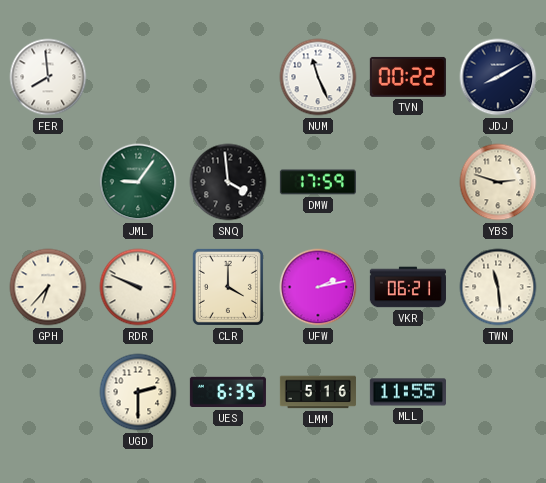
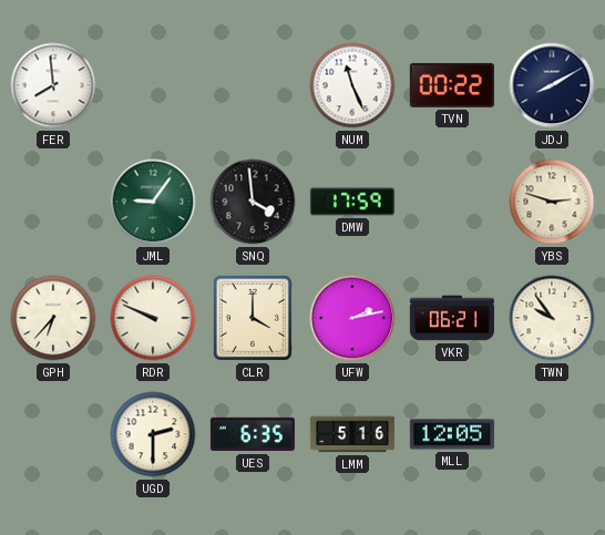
TWN: 11:29 -> 9:54
MLL: 11:55 -> 12:05
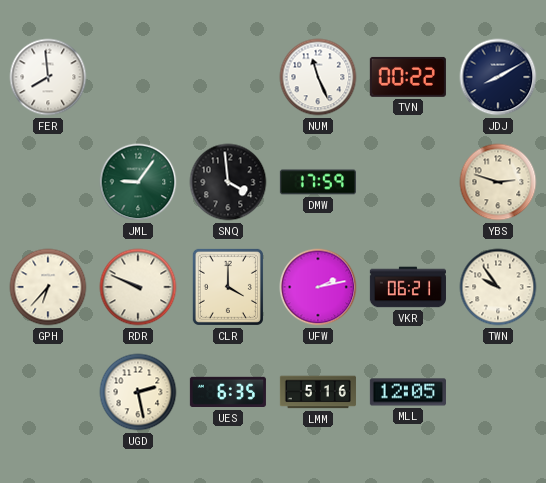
UGD: 2:30 -> 2:28
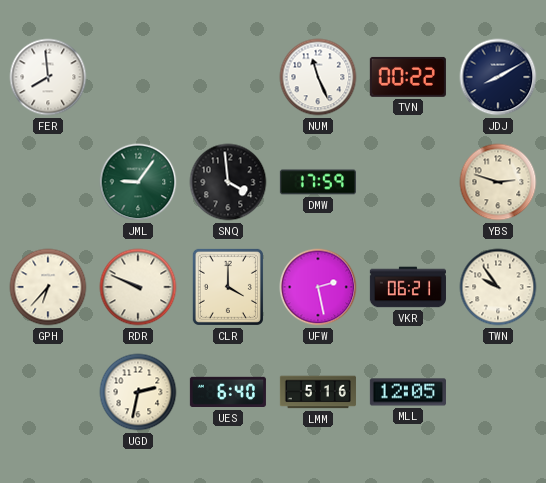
UFW: 2:13 -> 2:28
UGD: 2:28 -> 2:32
UES: 6:35 -> 6:40
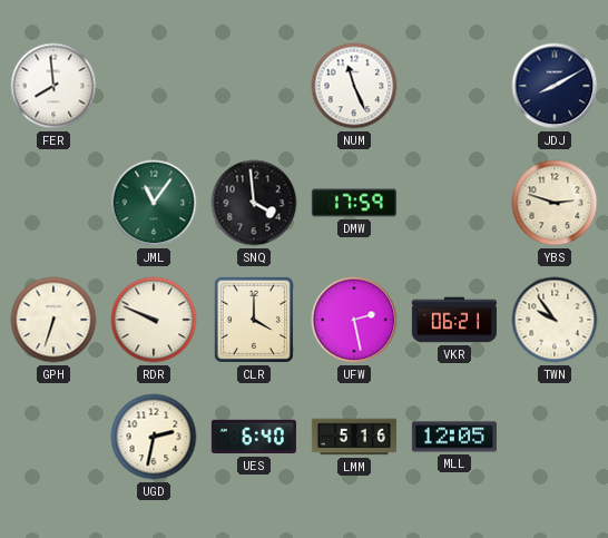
TVN: 00:22 -> none
JML: 9:06 -> 11:06
GPH: 6:37 -> 6:33
